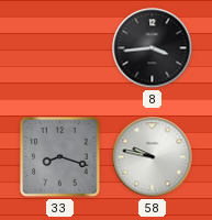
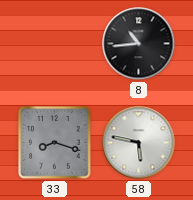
8: 3:44 -> 10:44
58: 9:47 -> 5:47
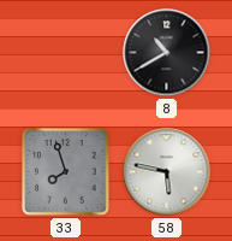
8: 10:44 -> 10:40
33: 8:18 -> 7:57
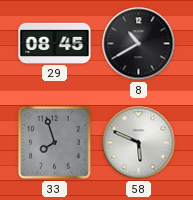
29: none -> 08:45
58: 5:47 -> 5:49
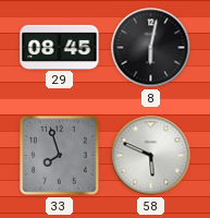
8: 10:40 -> 6:02
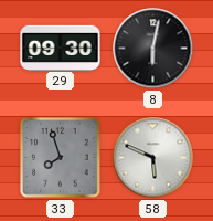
29: 08:45 -> 09:30
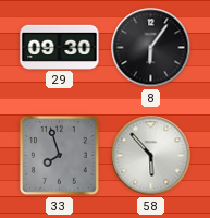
8: 6:02 -> 6:06
58: 5:49 -> 5:53
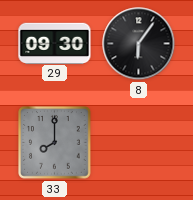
33: 7:57 -> 8:00
58: 5:53 -> none
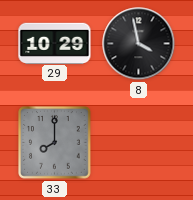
29: 09:30 -> 10:29
8: 6:06 -> 3:58
